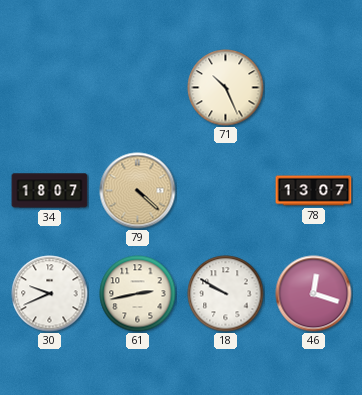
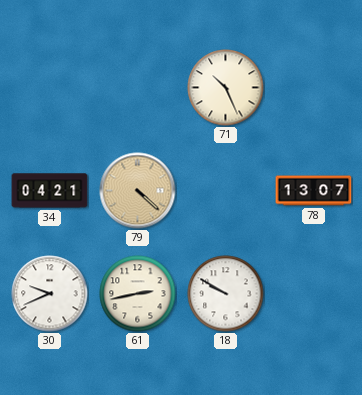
34: 18:07 -> 04:21
46: 12:18 -> none
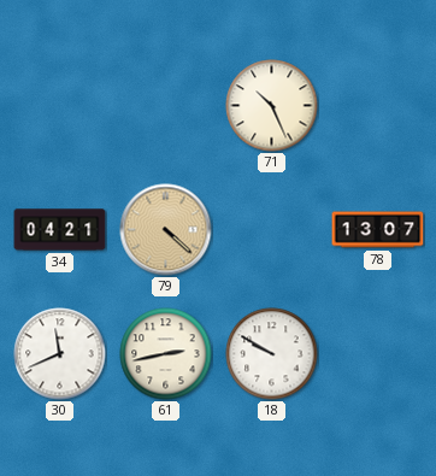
30: 9:41 -> 11:41
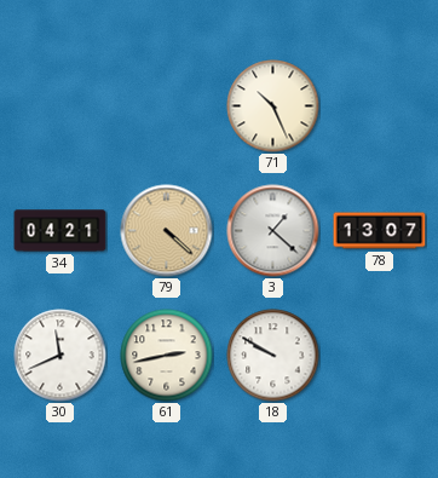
3: none -> 1:22
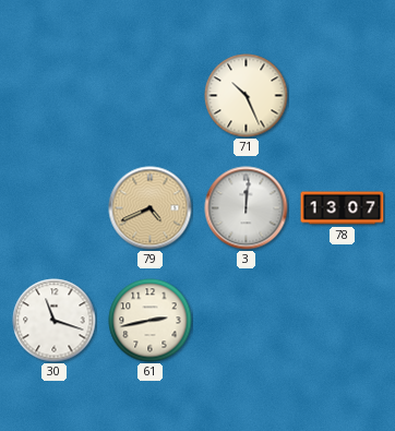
34: 04:21 -> none
79: 4:22 -> 4:41
3: 1:22 -> 12:01
30: 11:41 -> 11:18
18: 9:50 -> none
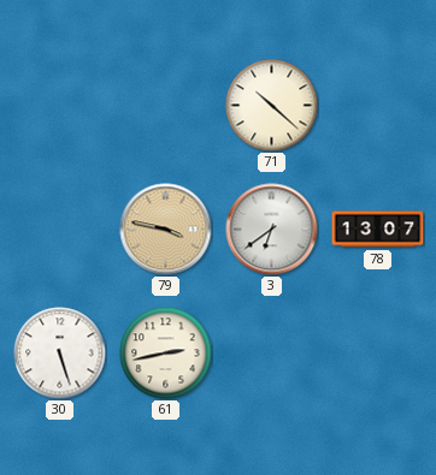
71: 10:26 -> 10:22
79: 4:41 -> 3:47
3: 12:01 -> 6:39
30: 11:18 -> 5:27
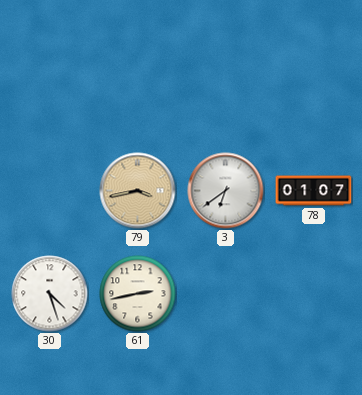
71: 10:22 -> none
79: 3:47 -> 3:43
78: 13:07 -> 01:07
30: 5:27 -> 4:27
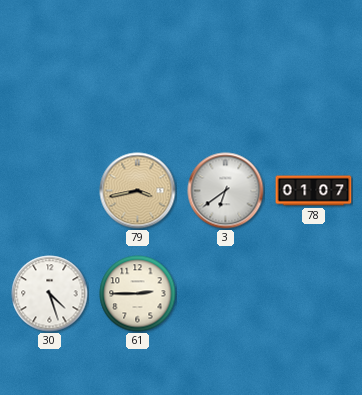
61: 2:43 -> 2:45
